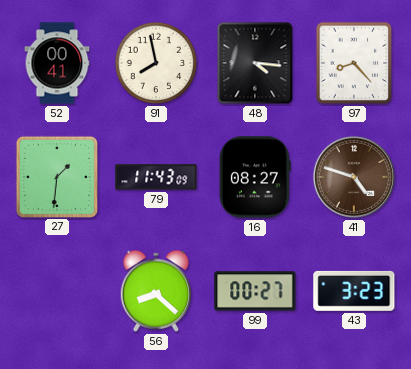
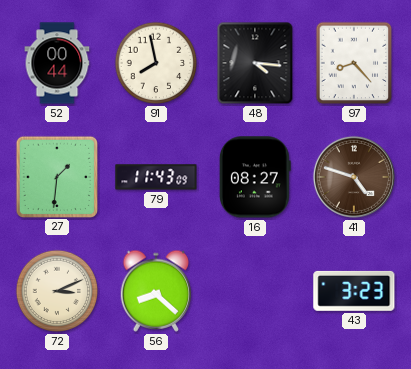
52: 00:41 -> 00:44
72: none -> 3:11
99: 00:27 -> none
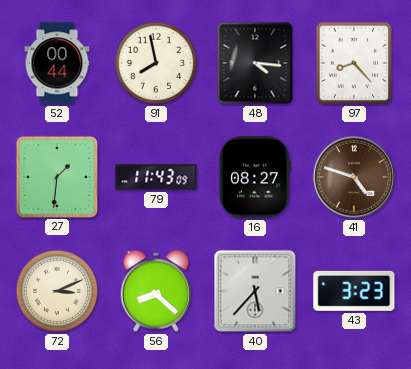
40: none -> 5:37
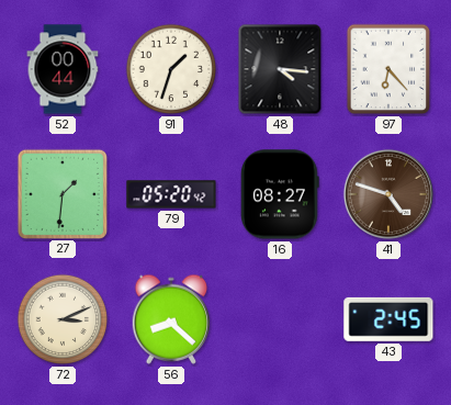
91: 7:58 -> 1:33
97: 8:23 -> 6:23
79: 11:43 -> 05:20
40: 5:37 -> none
43: 3:23 -> 2:45
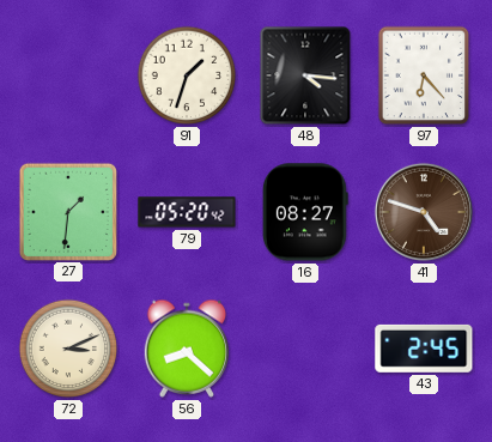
52: 00:44 -> none
